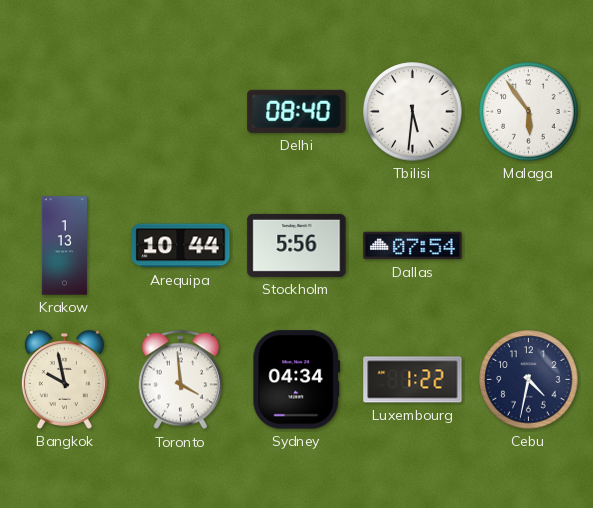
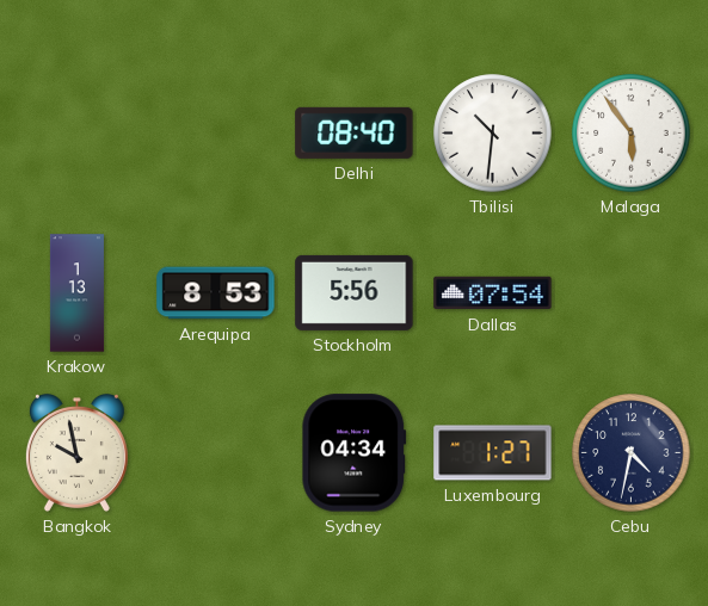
Tbilisi: 5:31 -> 10:31
Arequipa: 10:44 -> 8:53
Toronto: 3:59 -> none
Luxembourg: 1:22 -> 1:27
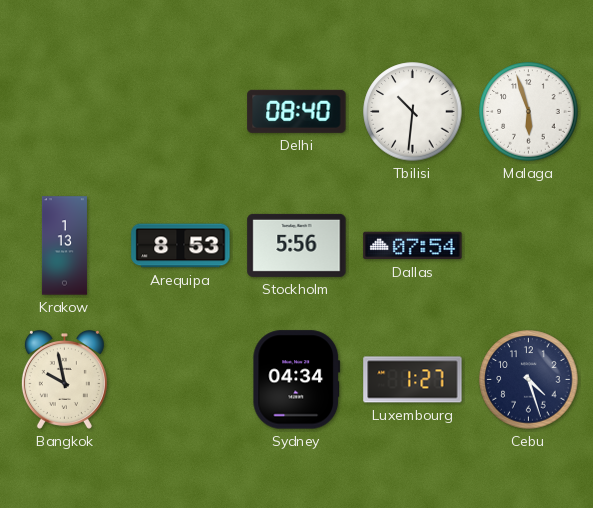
Malaga: 5:54 -> 5:57
Cebu: 4:32 -> 4:27
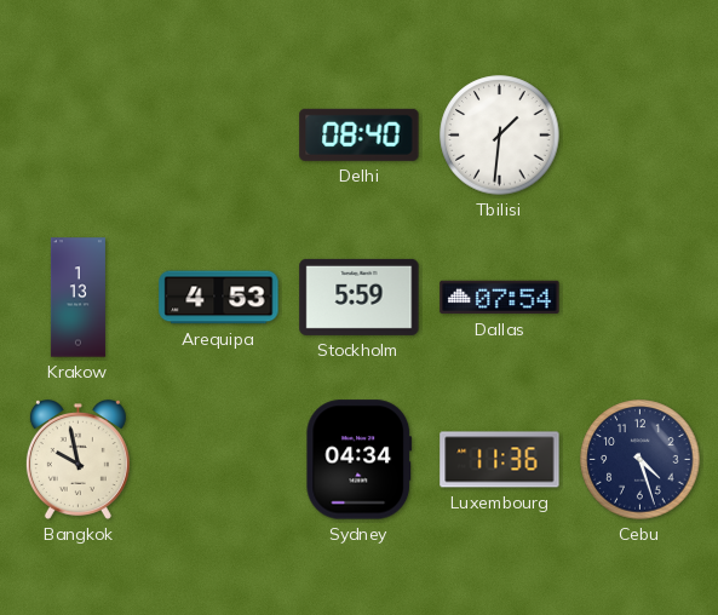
Tbilisi: 10:31 -> 1:31
Malaga: 5:57 -> none
Arequipa: 8:53 -> 4:53
Stockholm: 5:56 -> 5:59
Luxembourg: 1:27 -> 11:36
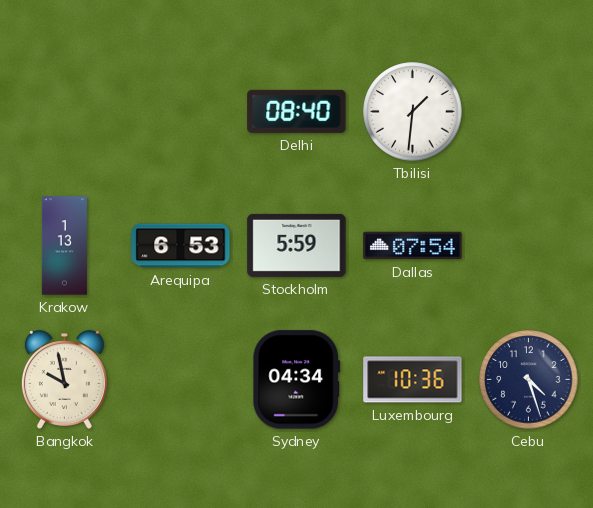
Arequipa: 4:53 -> 6:53
Luxembourg: 11:36 -> 10:36
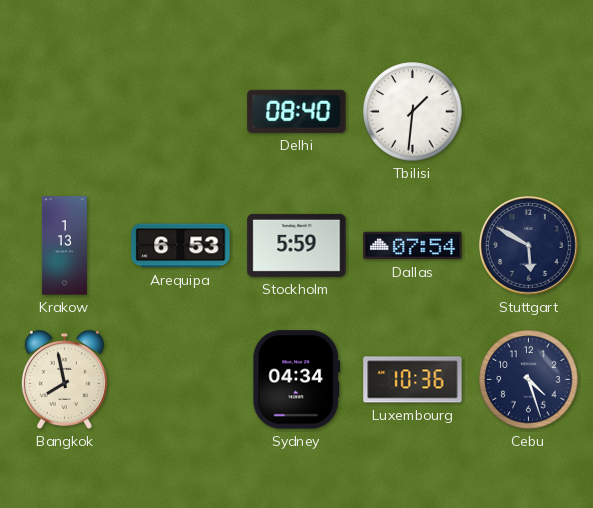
Stuttgart: none -> 5:50
Bangkok: 9:58 -> 7:58
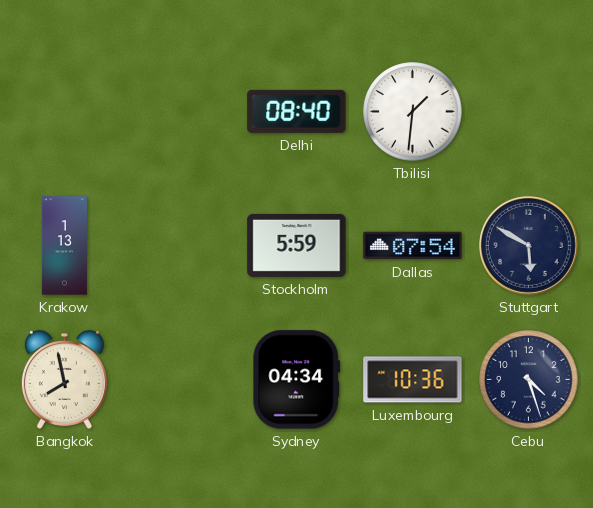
Arequipa: 6:53 -> none
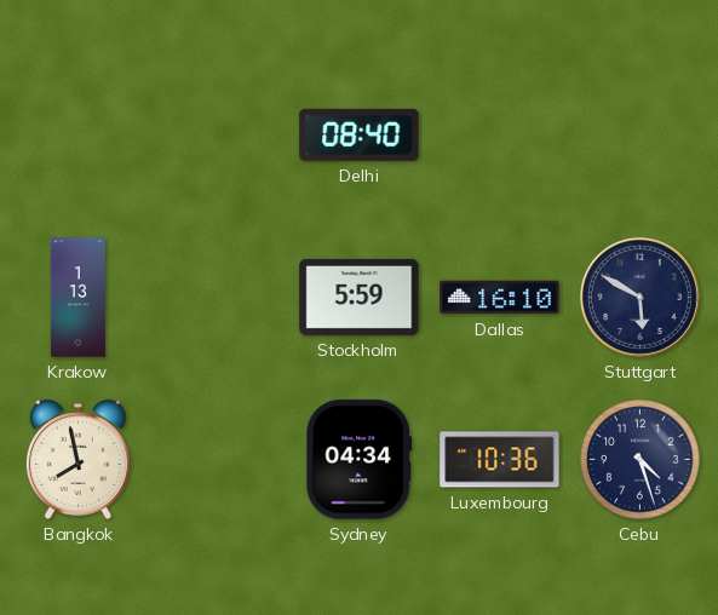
Tbilisi: 1:31 -> none
Dallas: 07:54 -> 16:10
